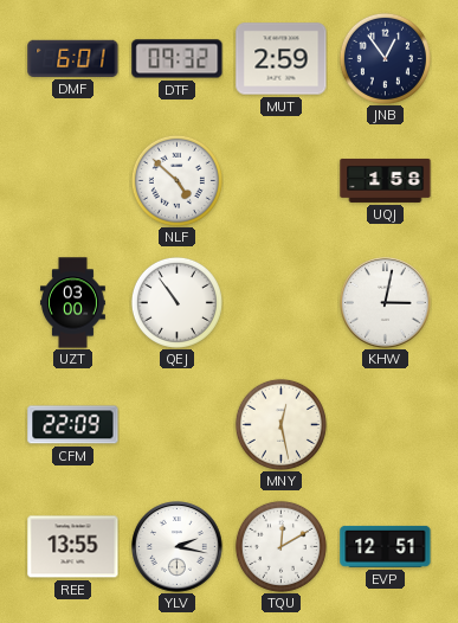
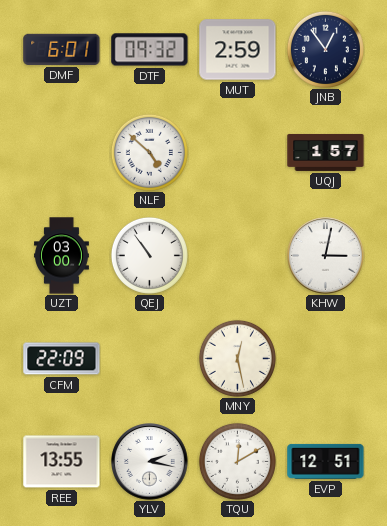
UQJ: 1:58 -> 1:57
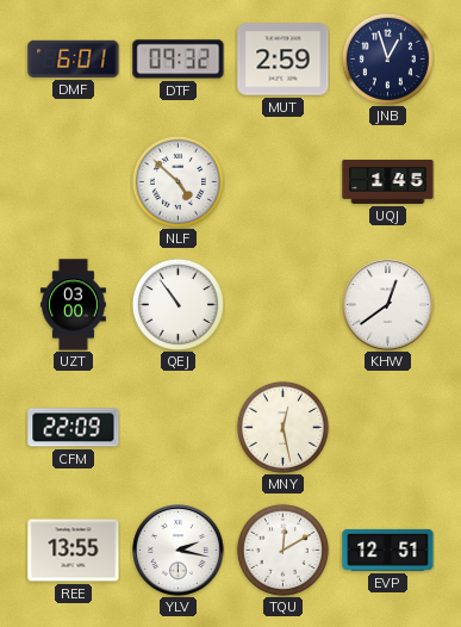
JNB: 12:54 -> 12:57
UQJ: 1:57 -> 1:45
KHW: 3:02 -> 12:39
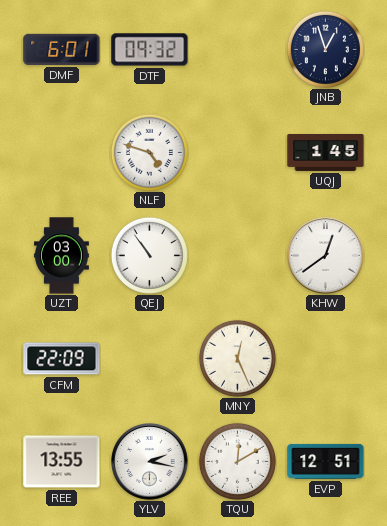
MUT: 2:59 -> none
NLF: 4:52 -> 4:48
MNY: 12:28 -> 12:26
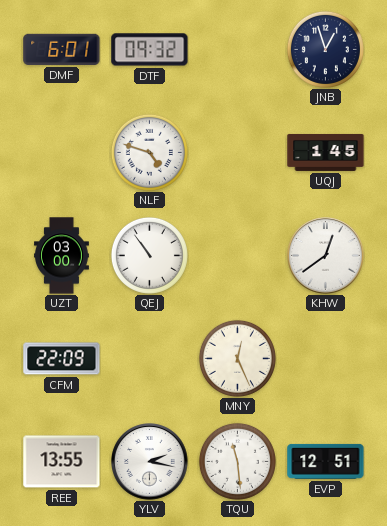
TQU: 12:10 -> 11:29
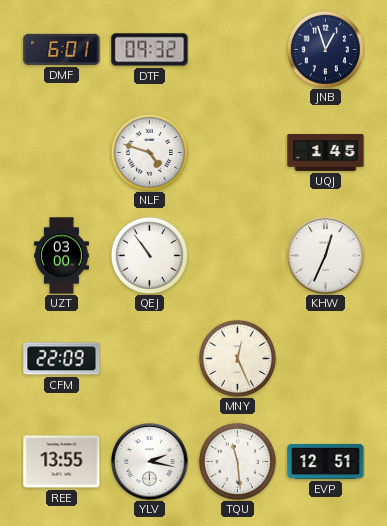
KHW: 12:39 -> 12:34
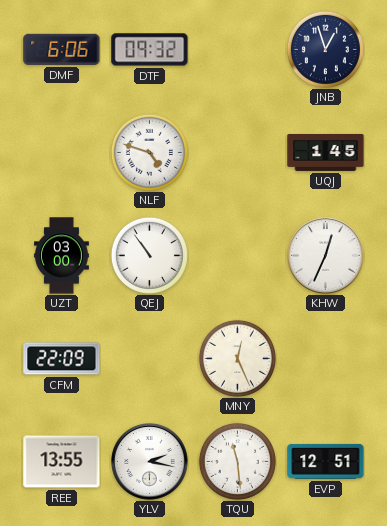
DMF: 6:01 -> 6:06
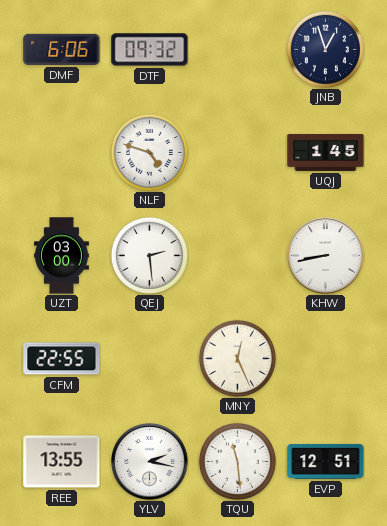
QEJ: 10:54 -> 2:29
KHW: 12:34 -> 8:43
CFM: 22:09 -> 22:55
